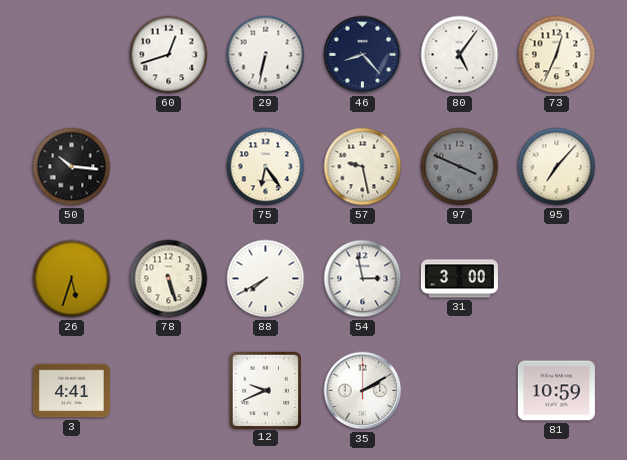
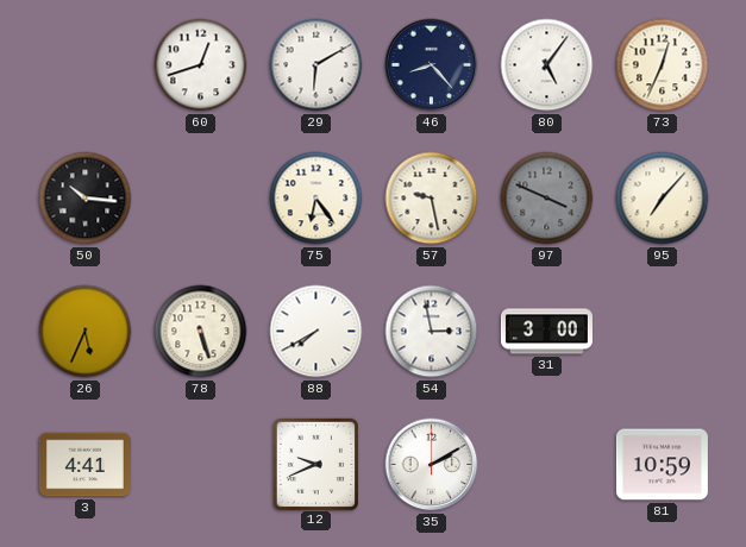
29: 6:32 -> 6:10
26: 5:33 -> 5:34
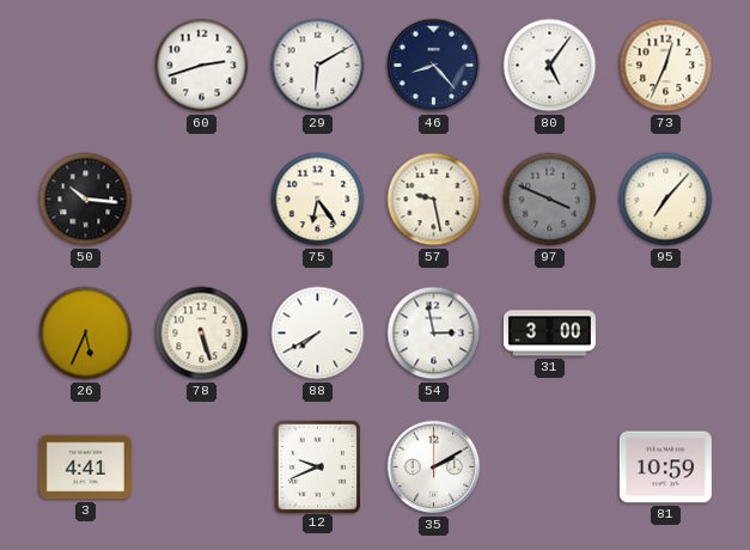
60: 12:42 -> 2:42
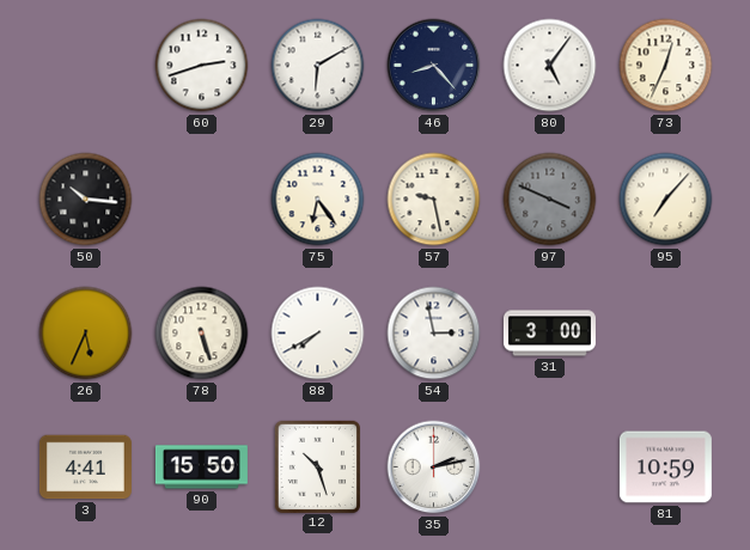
90: none -> 15:50
12: 9:41 -> 10:27
35: 2:10 -> 2:13
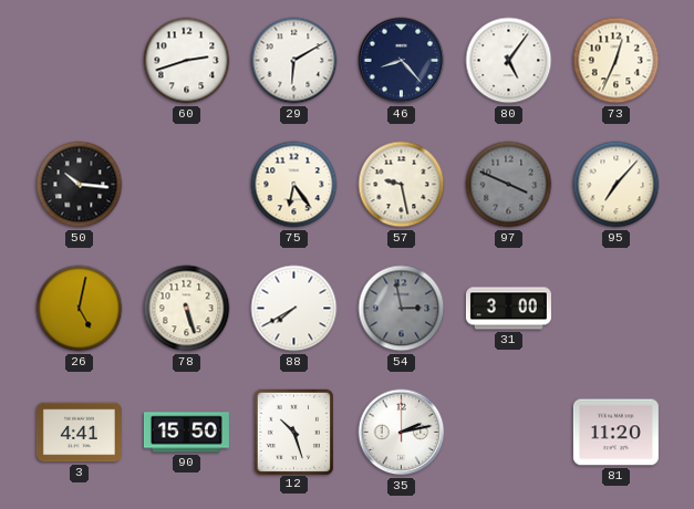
26: 5:34 -> 5:02
54 dial: white -> grey
81: 10:59 -> 11:20
